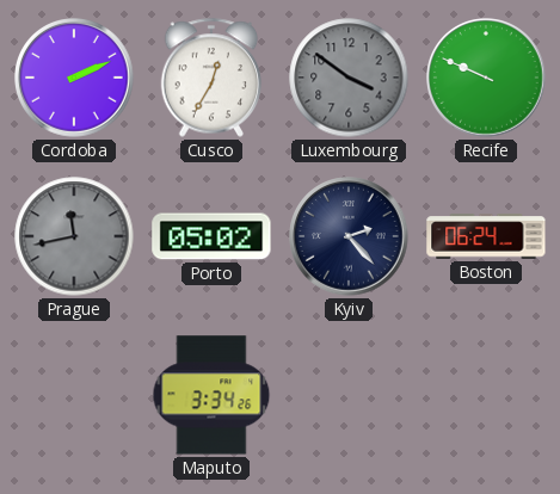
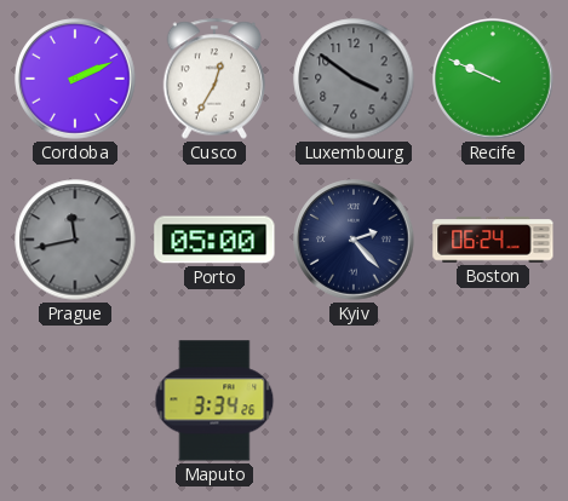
Porto: 05:02 -> 05:00
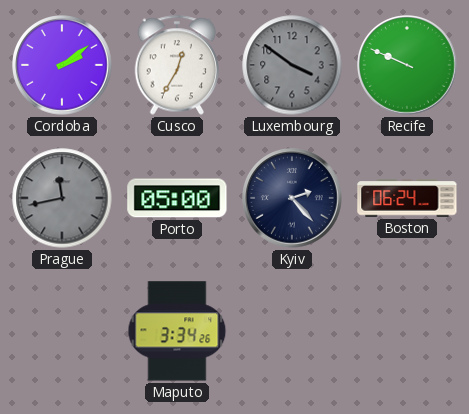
Cordoba: 2:11 -> 2:09
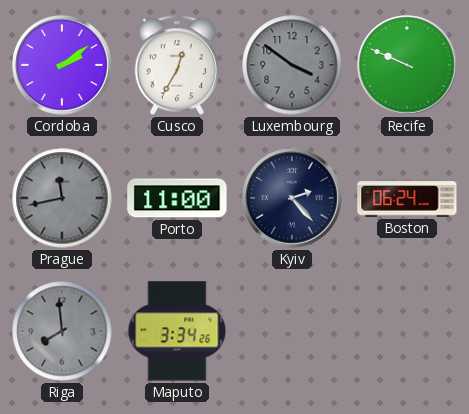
Porto: 05:00 -> 11:00
Riga: none -> 7:59
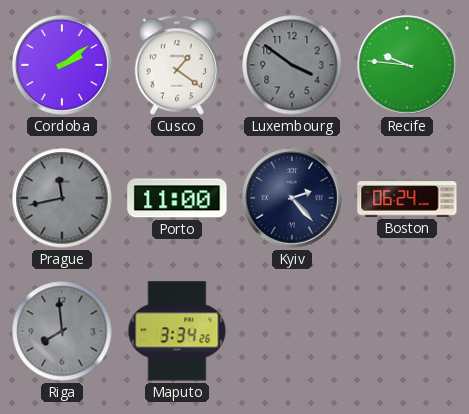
Cusco: 12:35 -> 1:21
Recife: 9:49 -> 9:46
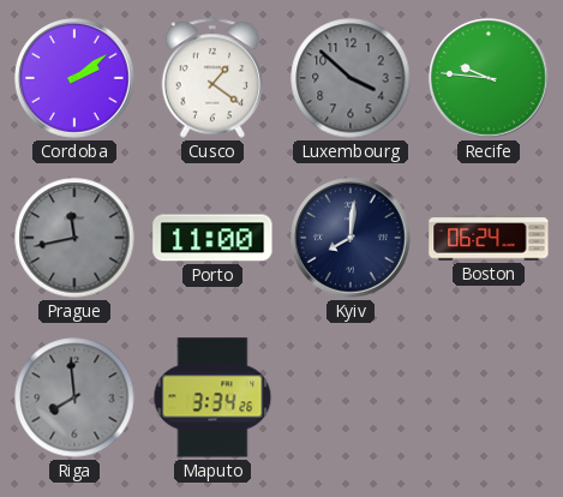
Luxembourg: 3:51 -> 3:52
Kyiv: 2:23 -> 8:01
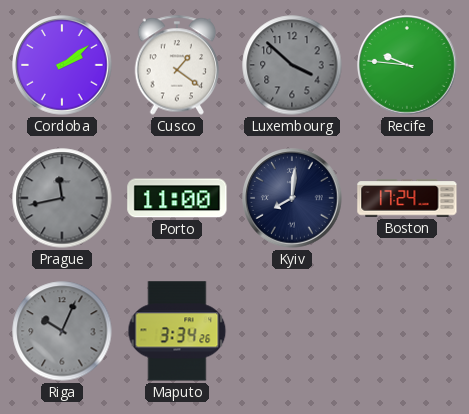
Boston: 06:24 -> 17:24
Riga: 7:59 -> 10:04
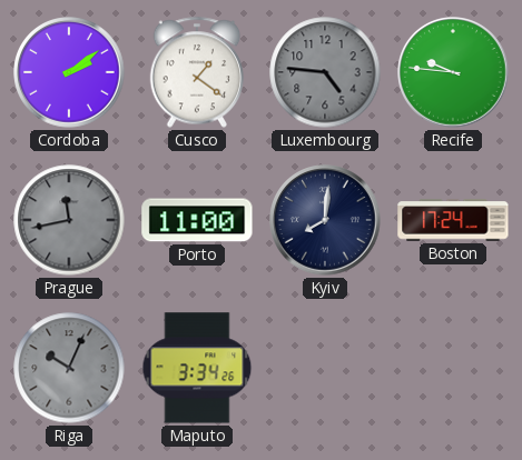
Luxembourg: 3:52 -> 4:46
